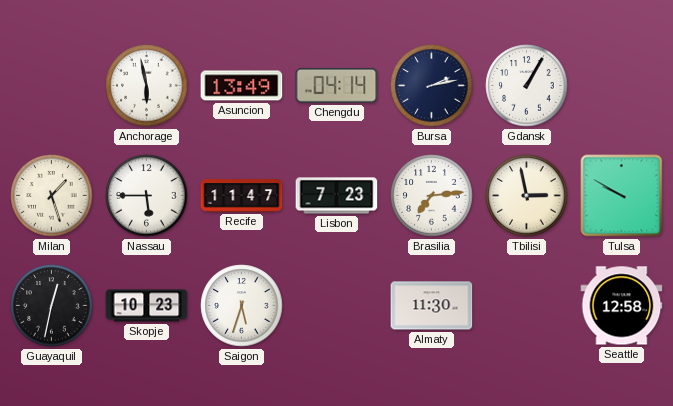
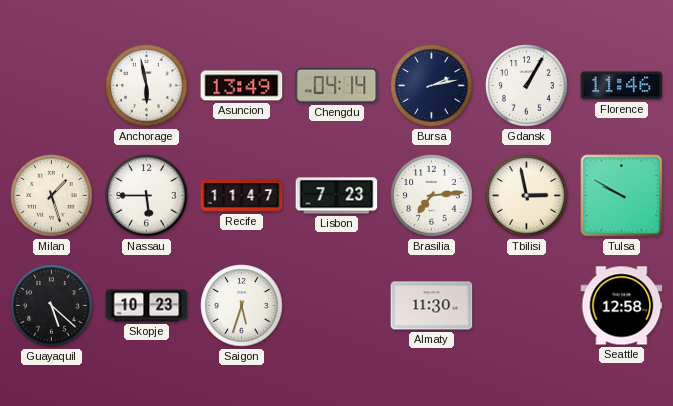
Florence: none -> 11:46
Guayaquil: 12:32 -> 5:22
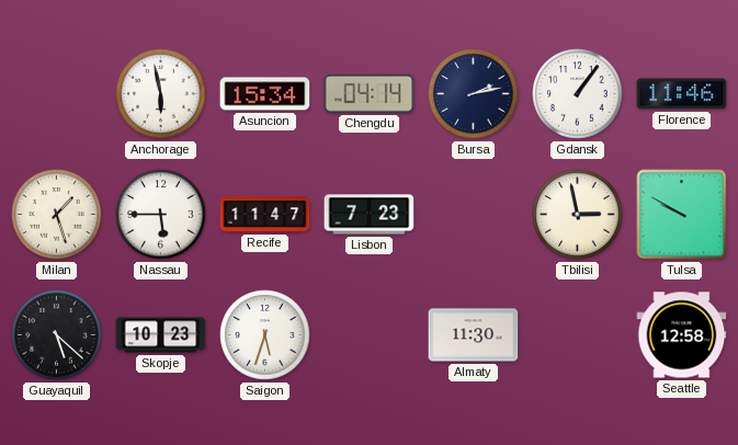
Asuncion: 13:49 -> 15:34
Gdansk: 1:05 -> 1:06
Brasilia: 7:14 -> none
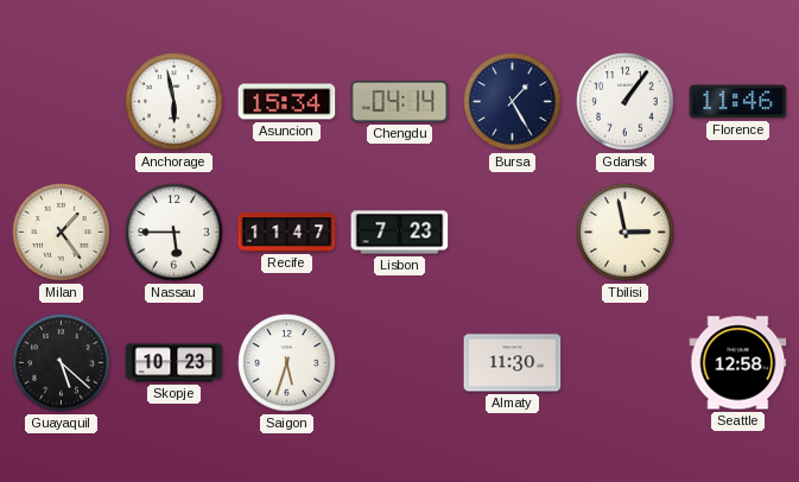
Bursa: 2:13 -> 1:25
Milan: 1:27 -> 1:24
Tulsa: 9:50 -> none
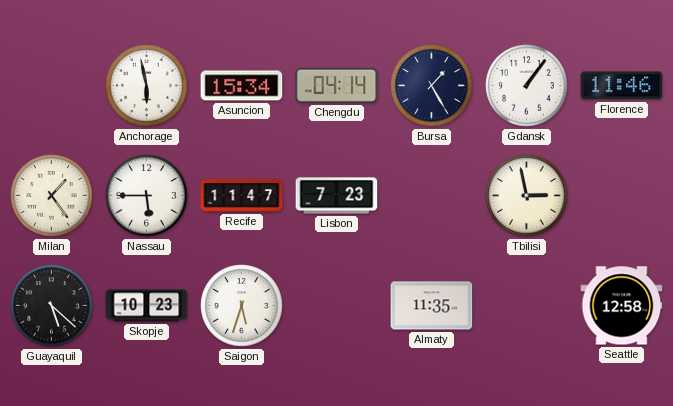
Almaty: 11:30 -> 11:35
